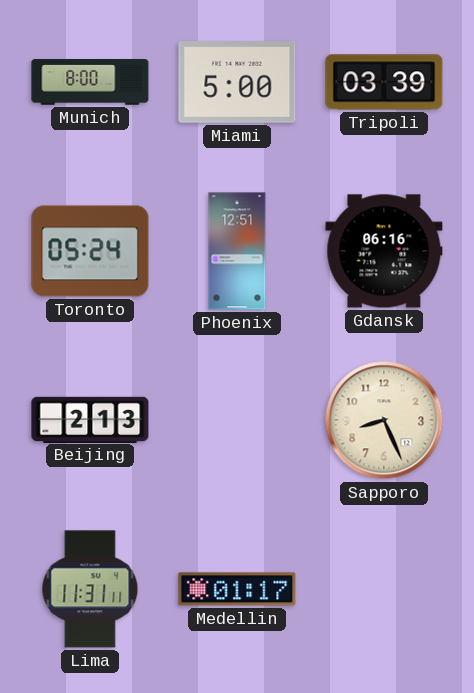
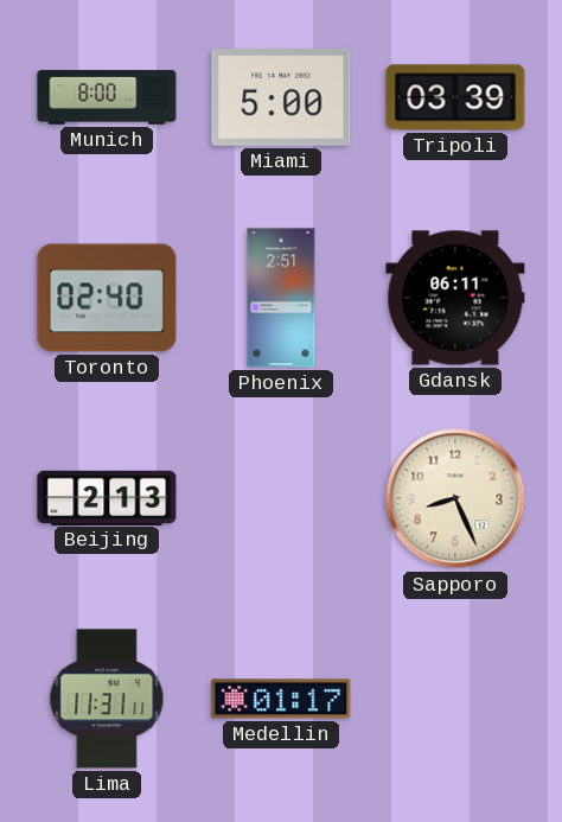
Toronto: 05:24 -> 02:40
Phoenix: 12:51 -> 2:51
Gdansk: 06:16 -> 06:11
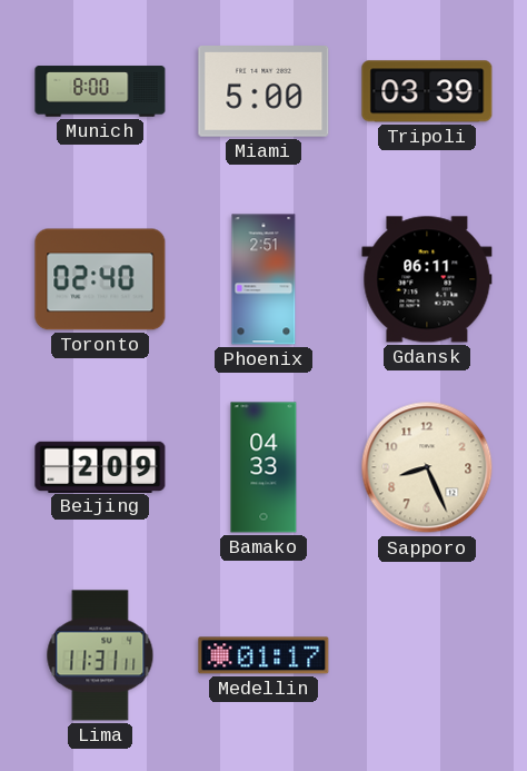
Beijing: 2:13 -> 2:09
Bamako: none -> 04:33
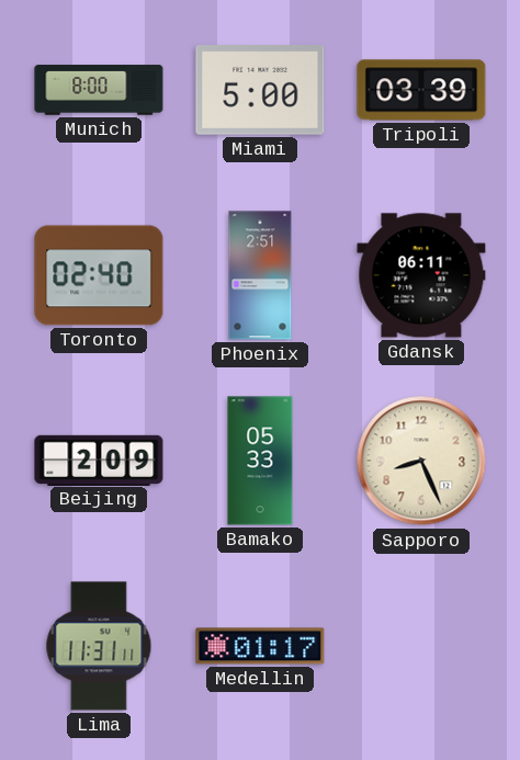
Bamako: 04:33 -> 05:33
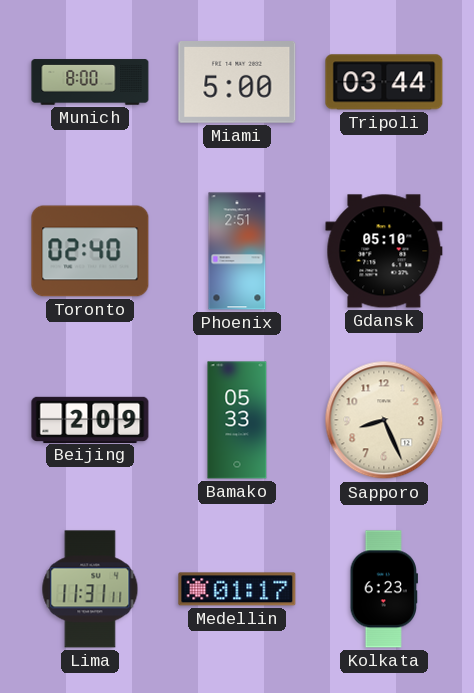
Tripoli: 03:39 -> 03:44
Gdansk: 06:11 -> 05:10
Kolkata: none -> 6:23
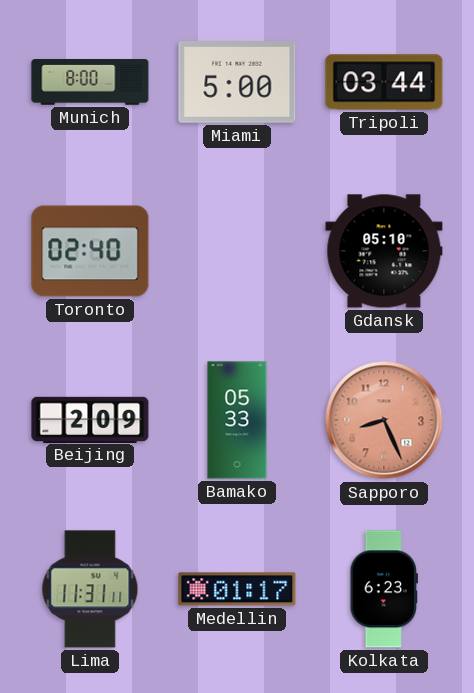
Phoenix: 2:51 -> none
Sapporo dial: cream -> salmon
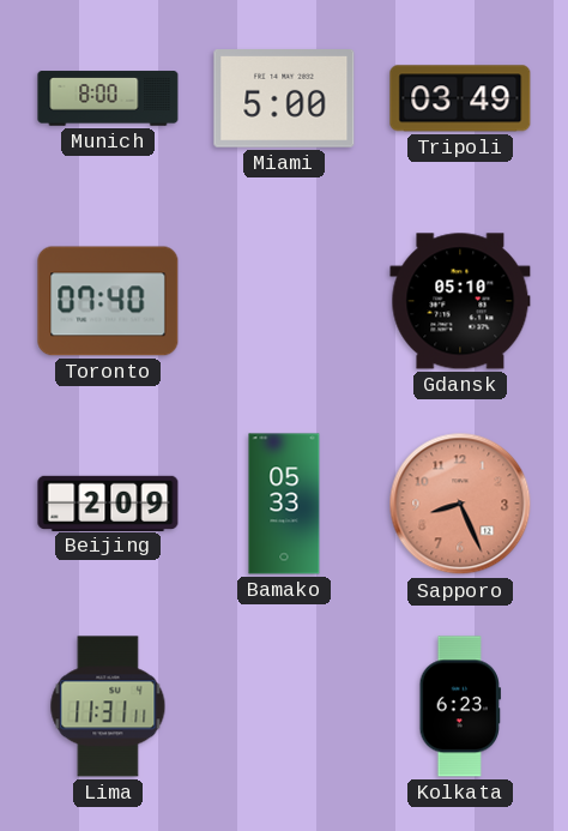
Tripoli: 03:44 -> 03:49
Toronto: 02:40 -> 07:40
Medellin: 01:17 -> none
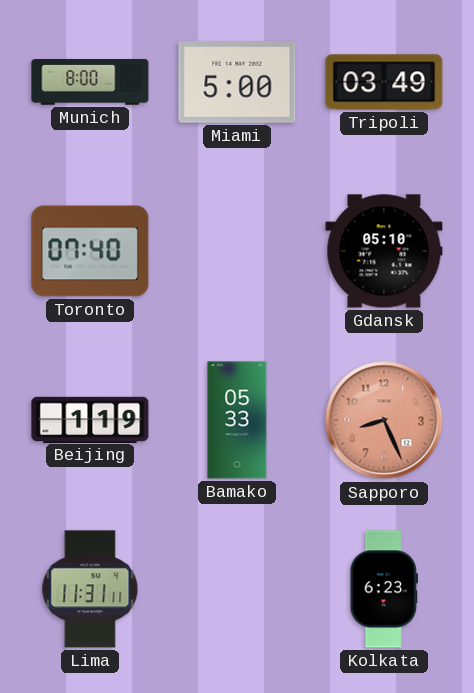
Beijing: 2:09 -> 1:19
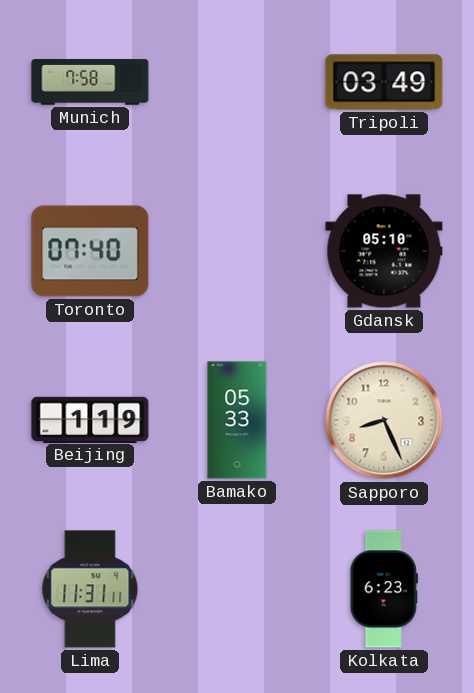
Munich: 8:00 -> 7:58
Miami: 5:00 -> none
Sapporo dial: salmon -> cream
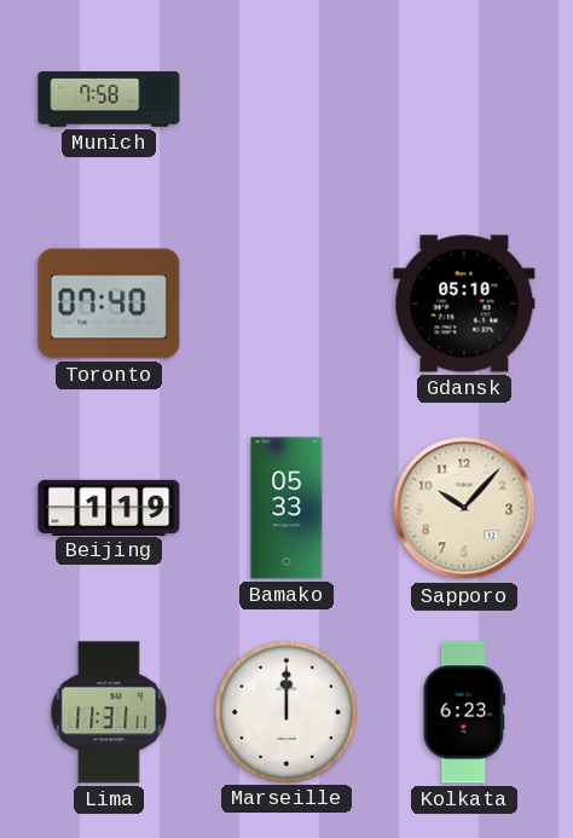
Tripoli: 03:49 -> none
Sapporo: 8:26 -> 10:07
Marseille: none -> 12:00
